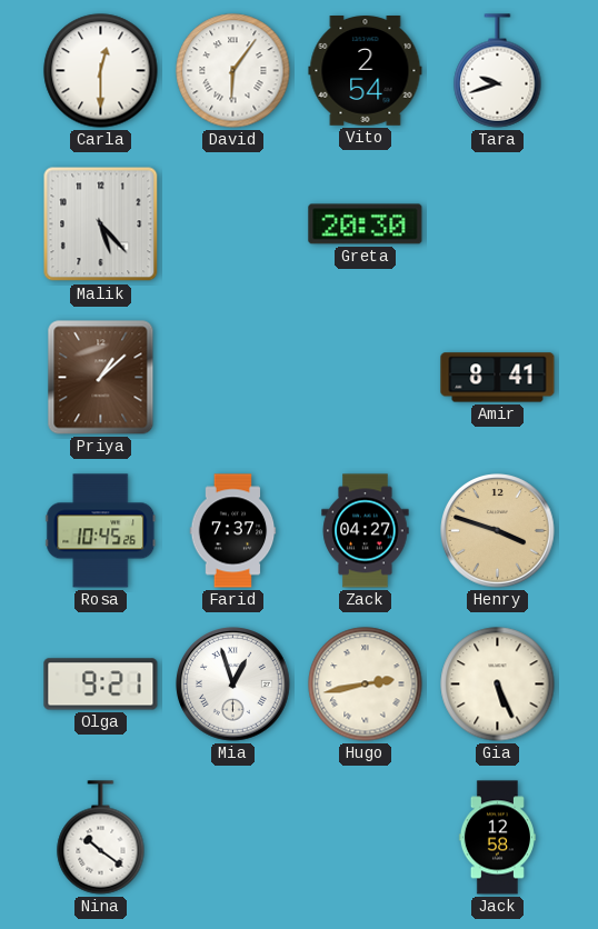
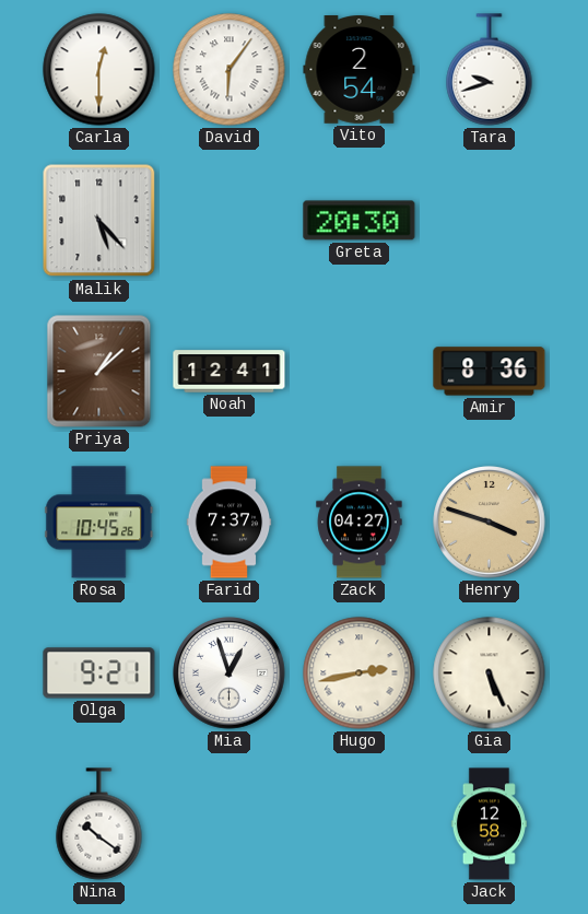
Noah: none -> 12:41
Amir: 8:41 -> 8:36
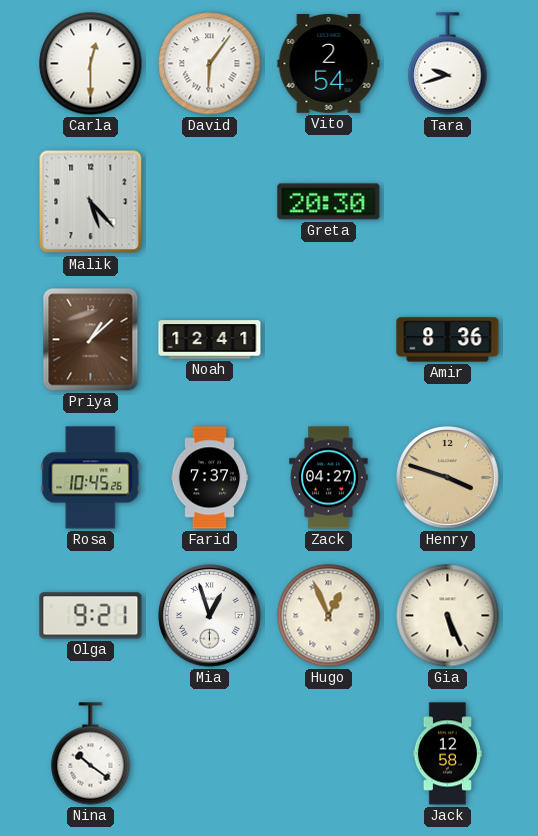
Hugo: 2:43 -> 12:56
